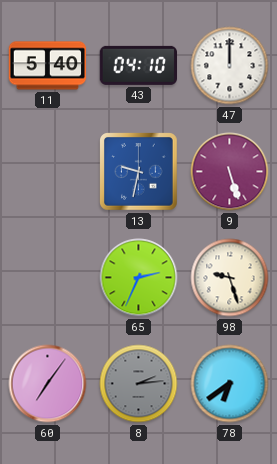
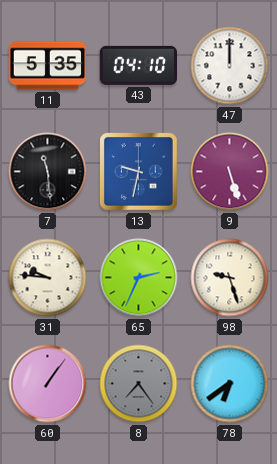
11: 5:40 -> 5:35
7: none -> 11:29
31: none -> 9:46
60: 7:06 -> 1:06
8: 2:14 -> 7:24
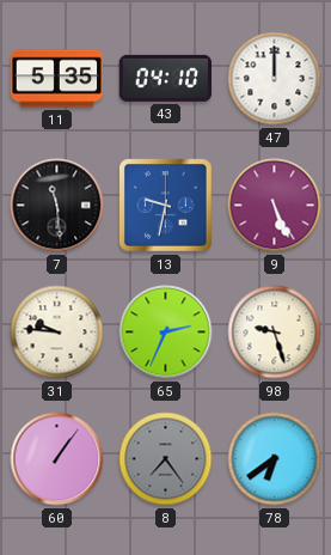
9: 5:27 -> 5:26
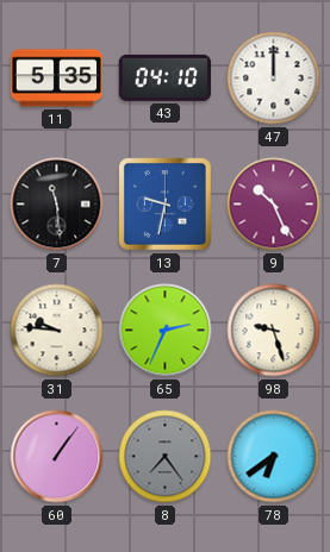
9: 5:26 -> 10:26
